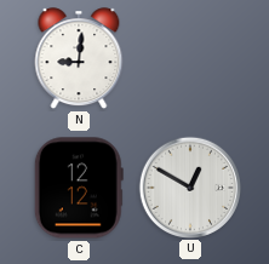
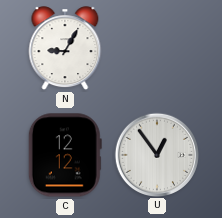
N: 9:01 -> 9:05
U: 12:50 -> 12:54
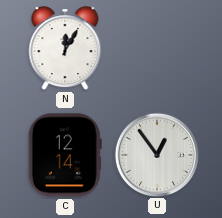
N: 9:05 -> 12:05
C: 12:12 -> 12:14
